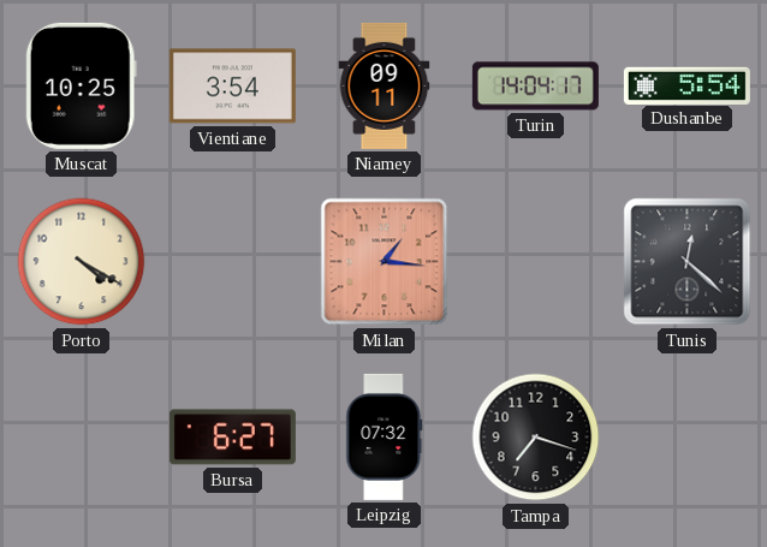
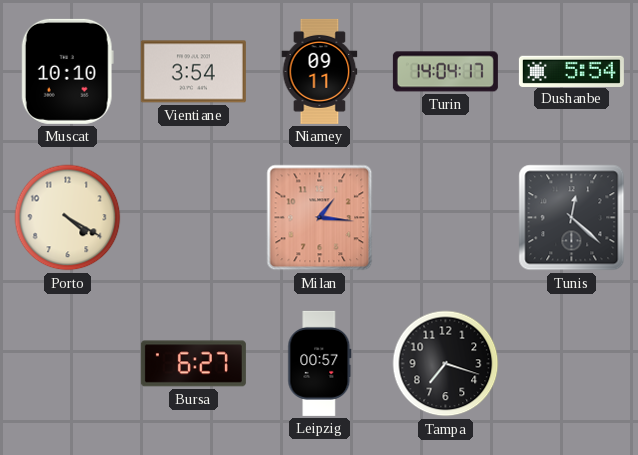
Muscat: 10:25 -> 10:10
Leipzig: 07:32 -> 00:57
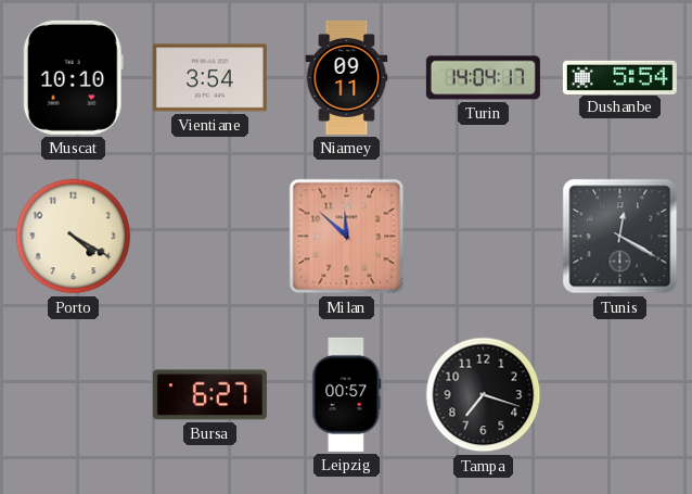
Milan: 1:16 -> 11:52
Tunis: 12:22 -> 12:20
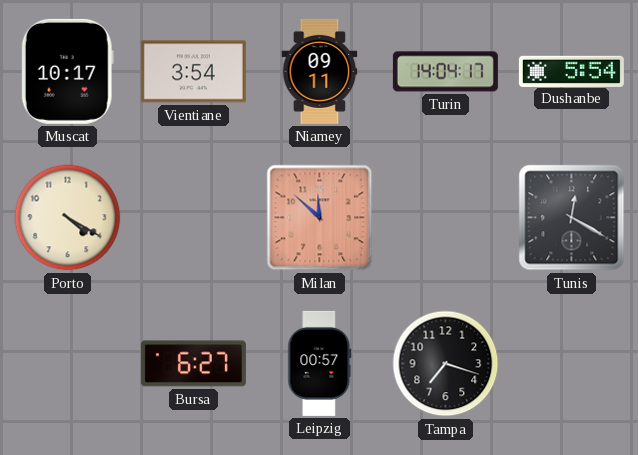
Muscat: 10:10 -> 10:17
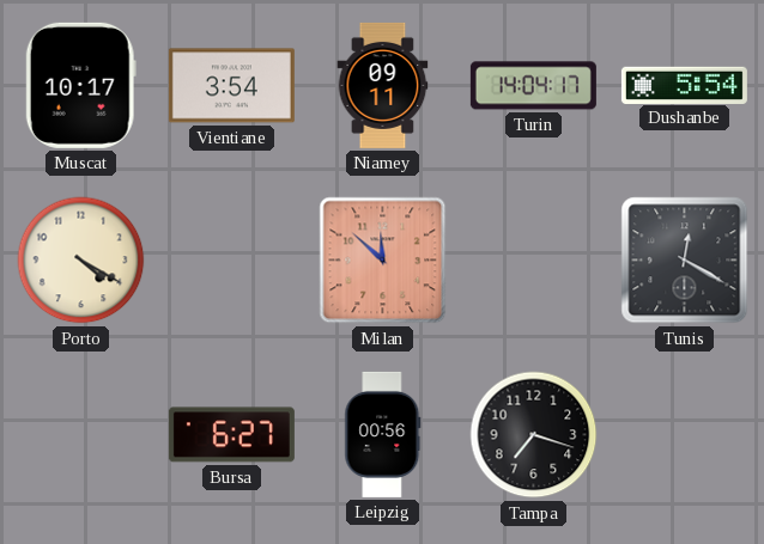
Leipzig: 00:57 -> 00:56
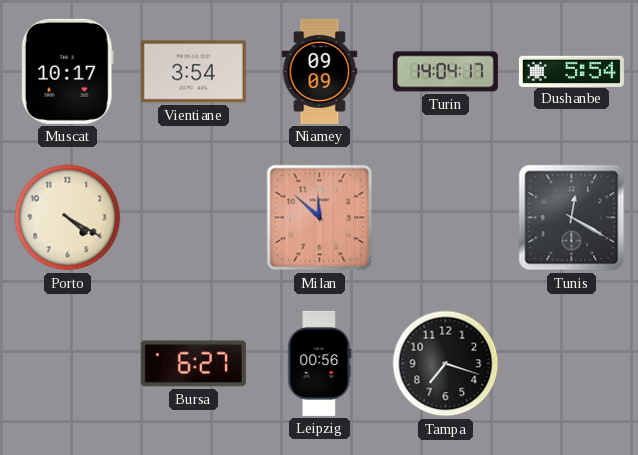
Niamey: 09:11 -> 09:09
